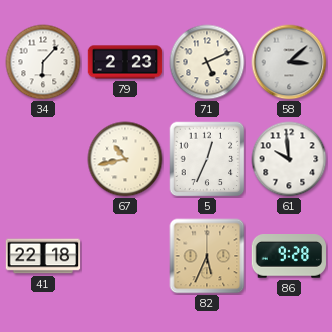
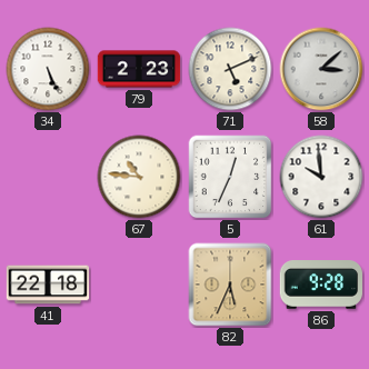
34: 6:07 -> 5:26
67: 10:43 -> 10:46
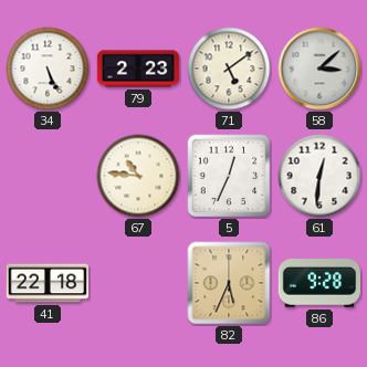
71: 5:11 -> 5:09
61: 9:59 -> 12:31
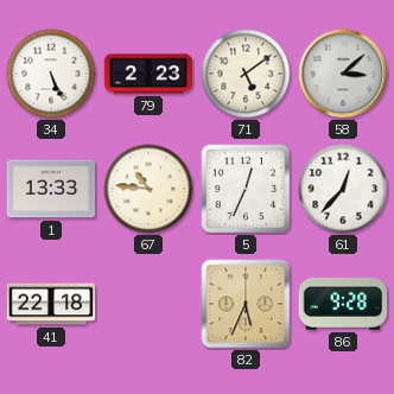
1: none -> 13:33
61: 12:31 -> 12:37
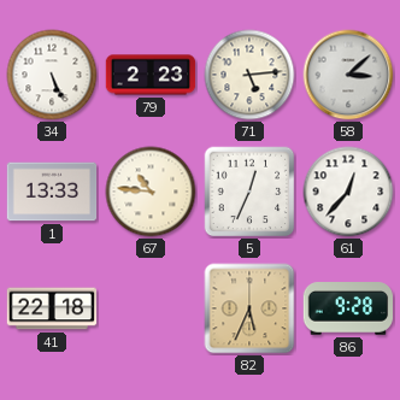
71: 5:09 -> 5:14
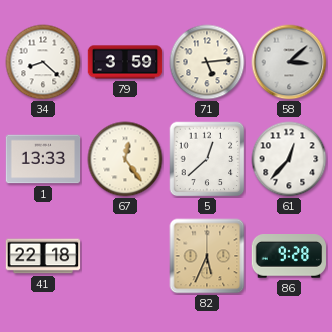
34: 5:26 -> 8:22
79: 2:23 -> 3:59
67: 10:46 -> 12:24
5: 12:34 -> 12:38
